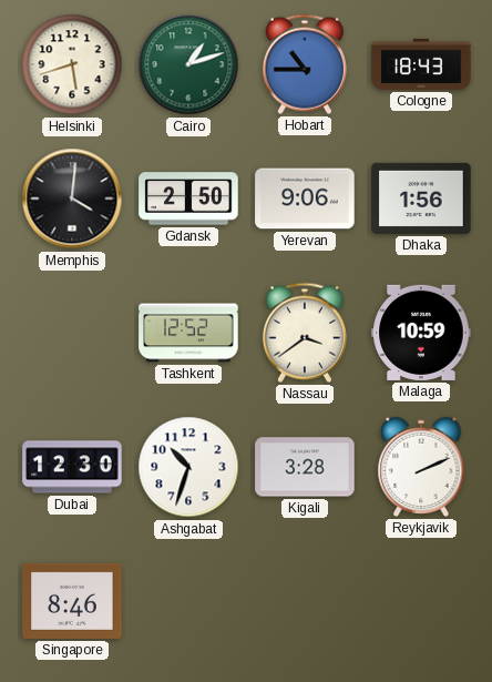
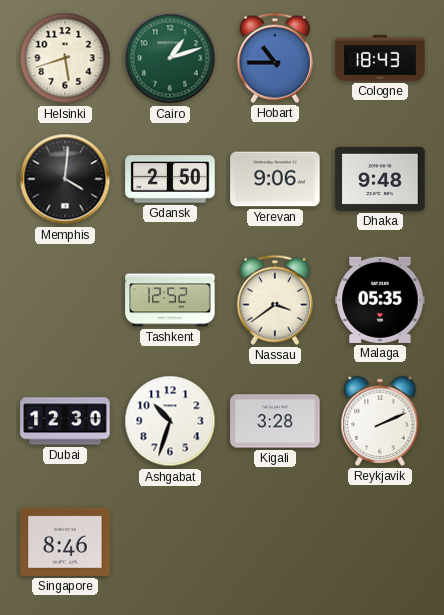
Dhaka: 1:56 -> 9:48
Malaga: 10:59 -> 05:35
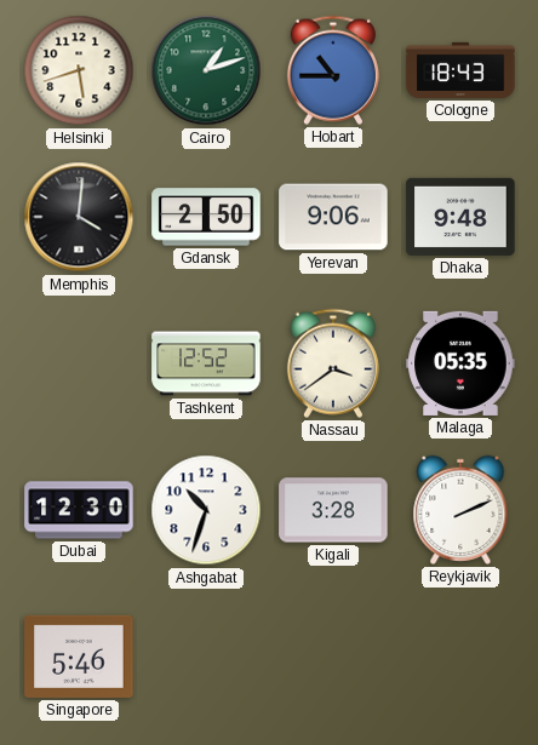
Singapore: 8:46 -> 5:46
